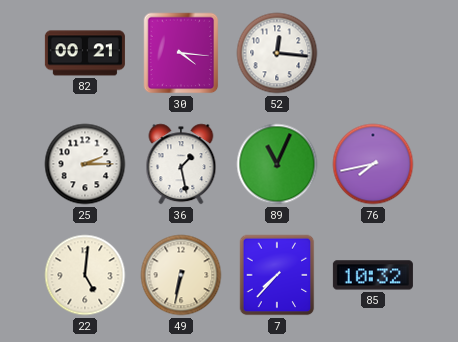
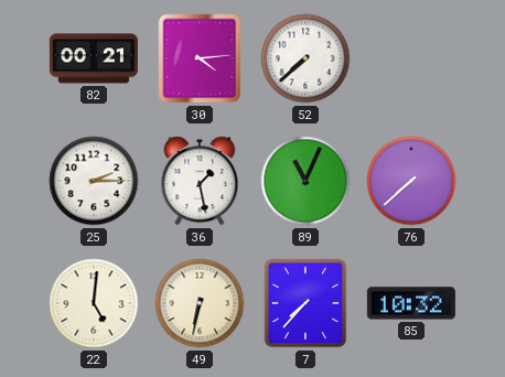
30: 4:16 -> 4:14
52: 12:16 -> 7:38
76: 7:43 -> 7:38
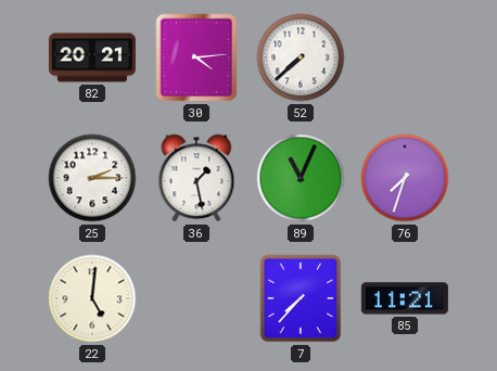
82: 00:21 -> 20:21
76: 7:38 -> 7:33
49: 6:32 -> none
85: 10:32 -> 11:21
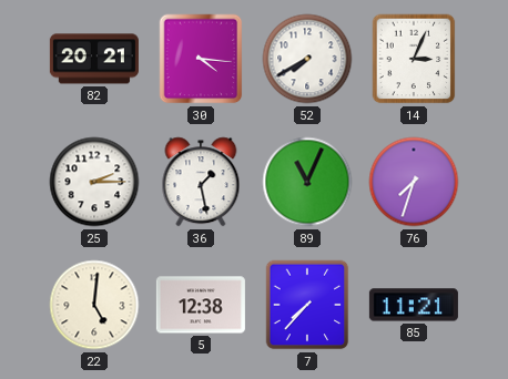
30: 4:14 -> 4:16
52: 7:38 -> 7:40
14: none -> 3:04
5: none -> 12:38
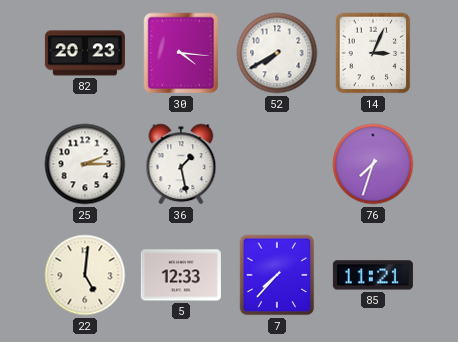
82: 20:21 -> 20:23
89: 11:04 -> none
5: 12:38 -> 12:33
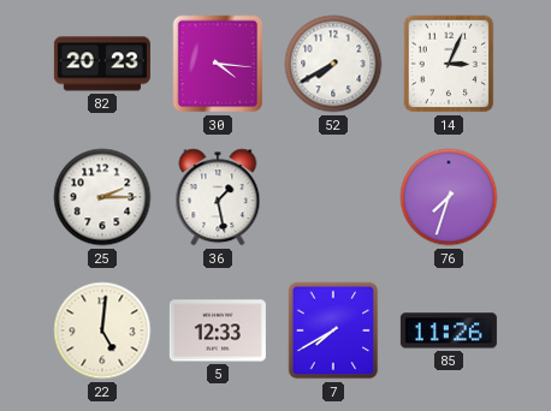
7: 7:37 -> 7:40
85: 11:21 -> 11:26
